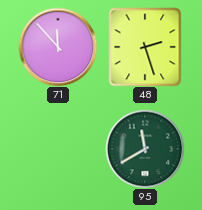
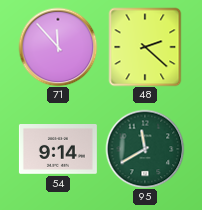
48: 2:27 -> 2:22
54: none -> 9:14
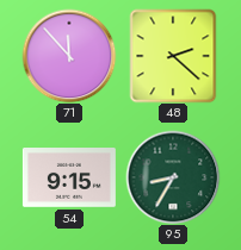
54: 9:14 -> 9:15
95: 11:40 -> 8:35
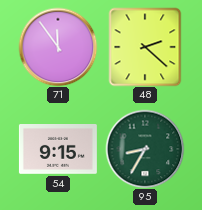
71: 11:53 -> 11:54
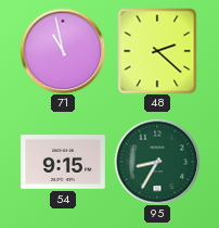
71: 11:54 -> 10:58
